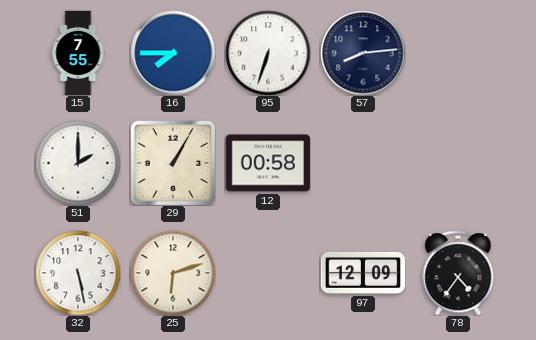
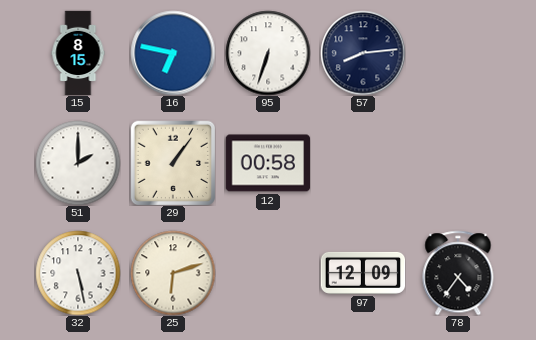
15: 7:55 -> 8:15
16: 7:45 -> 6:47
29: 1:05 -> 1:06
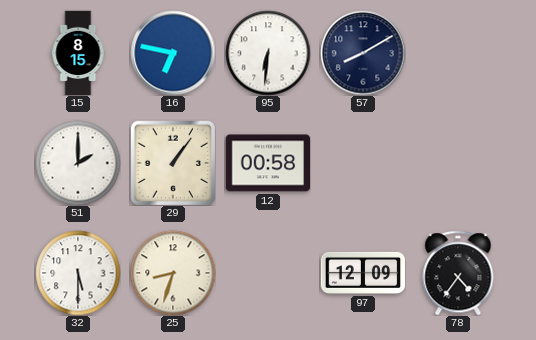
95: 6:33 -> 6:31
57: 8:14 -> 8:10
32: 5:28 -> 5:30
25: 6:12 -> 8:33
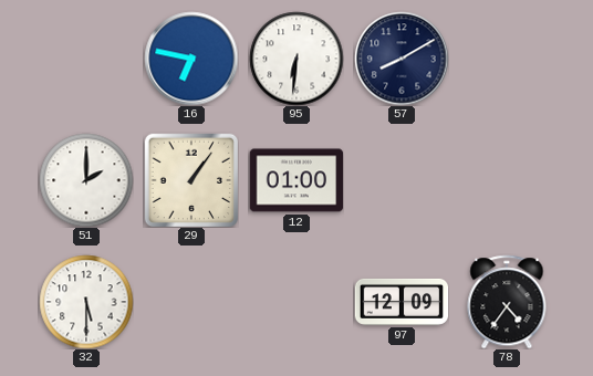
15: 8:15 -> none
12: 00:58 -> 01:00
25: 8:33 -> none
